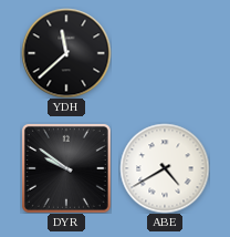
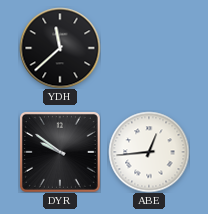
ABE: 4:40 -> 12:44
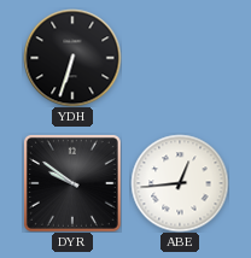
YDH: 11:38 -> 6:33
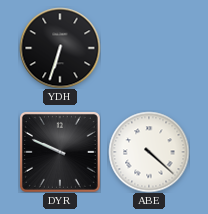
DYR: 9:51 -> 9:49
ABE: 12:44 -> 4:22
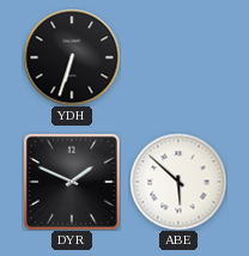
DYR: 9:49 -> 1:49
ABE: 4:22 -> 5:52
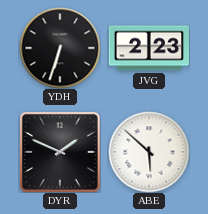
JVG: none -> 2:23
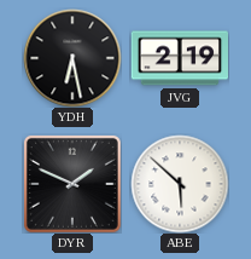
YDH: 6:33 -> 6:28
JVG: 2:23 -> 2:19
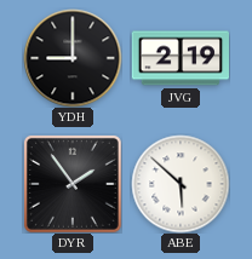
YDH: 6:28 -> 9:00
DYR: 1:49 -> 1:54
